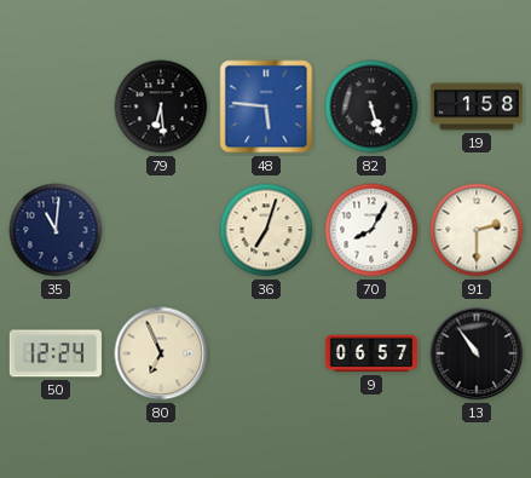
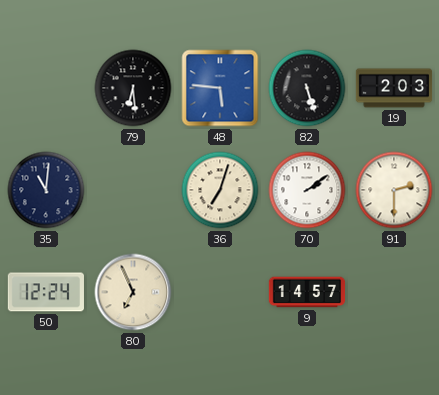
19: 1:58 -> 2:03
70: 8:05 -> 2:09
9: 06:57 -> 14:57
13: 10:54 -> none
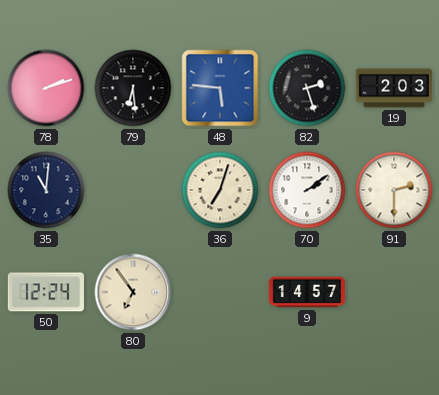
78: none -> 2:12
82: 5:27 -> 2:27
80: 6:56 -> 6:54
